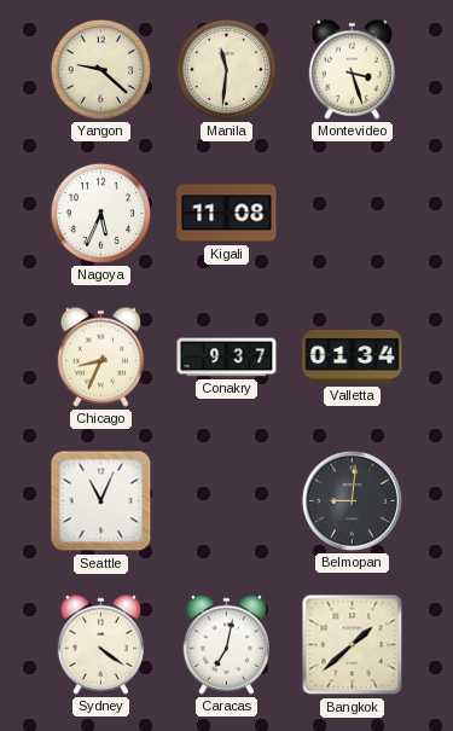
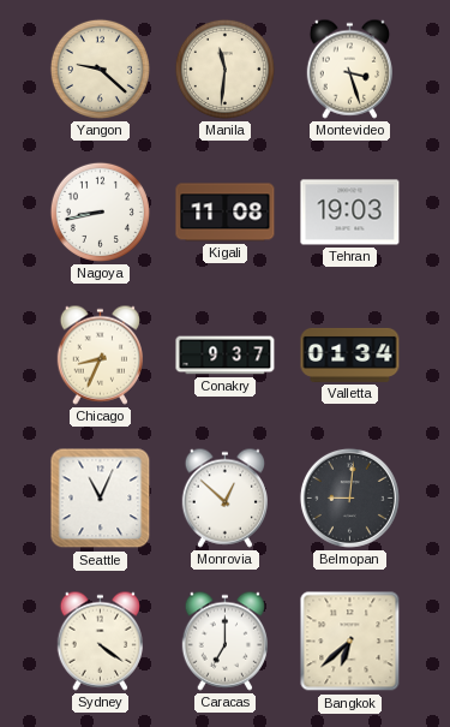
Nagoya: 5:34 -> 8:43
Tehran: none -> 19:03
Monrovia: none -> 12:52
Caracas: 7:02 -> 7:00
Bangkok: 1:38 -> 6:38
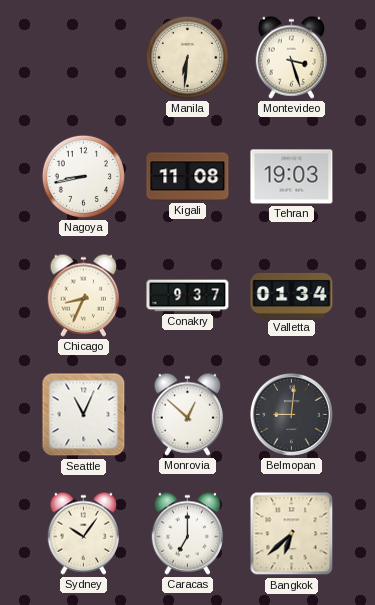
Yangon: 9:22 -> none
Manila: 11:31 -> 6:31
Sydney: 4:21 -> 10:06
